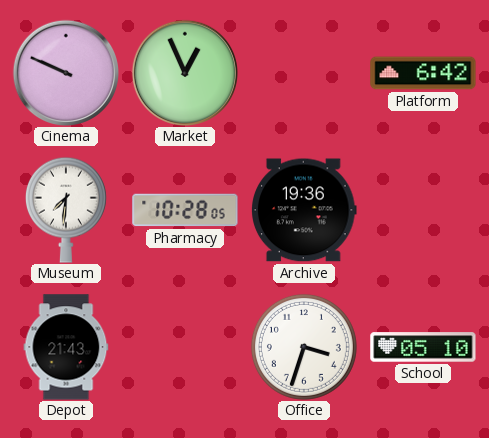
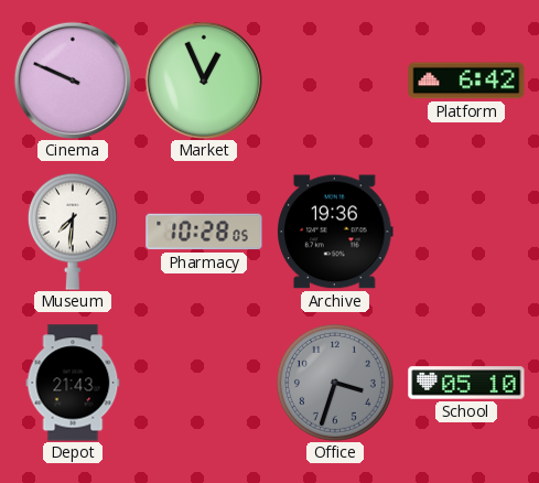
Office dial: white -> grey
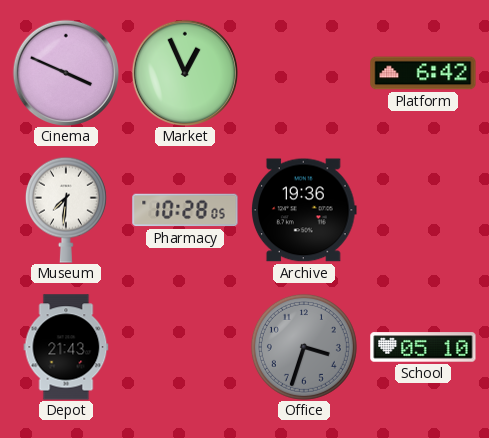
Cinema: 9:49 -> 3:49
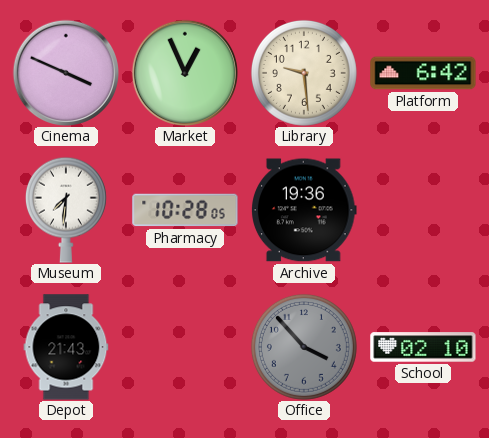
Library: none -> 9:29
Office: 3:33 -> 3:53
School: 05:10 -> 02:10
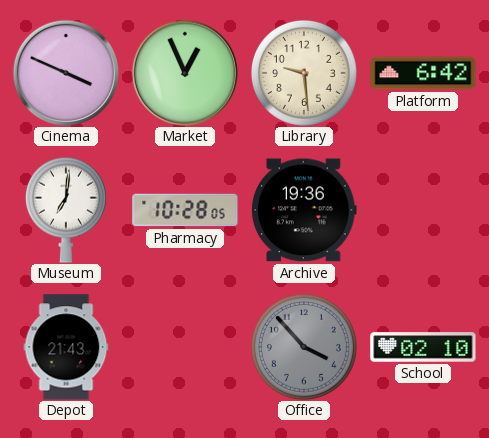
Museum: 7:31 -> 7:01
